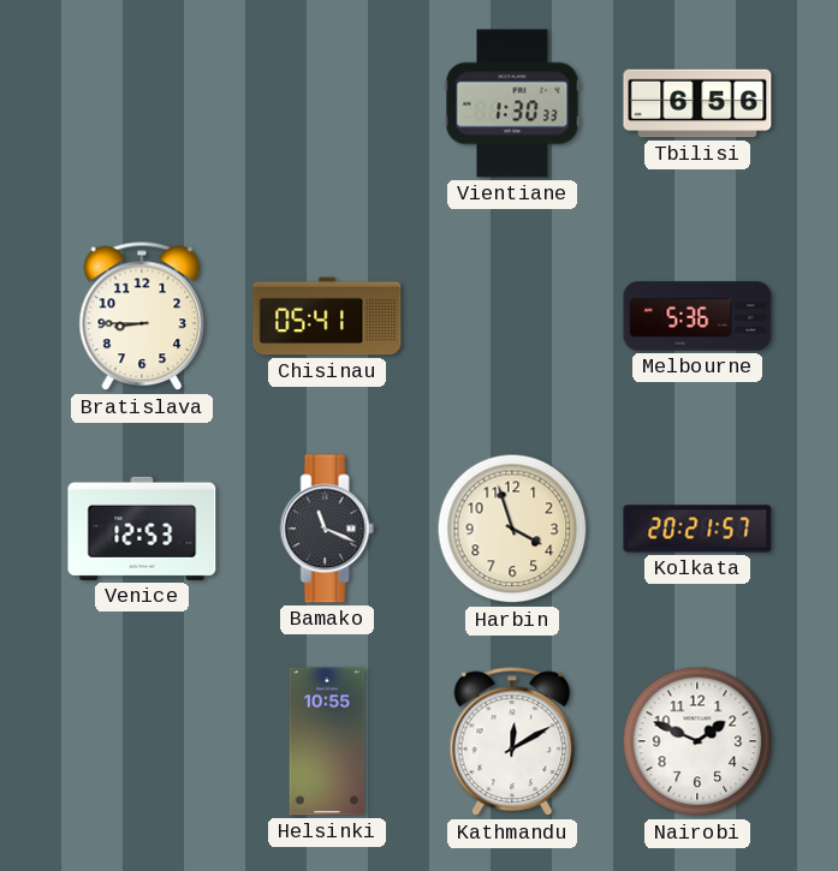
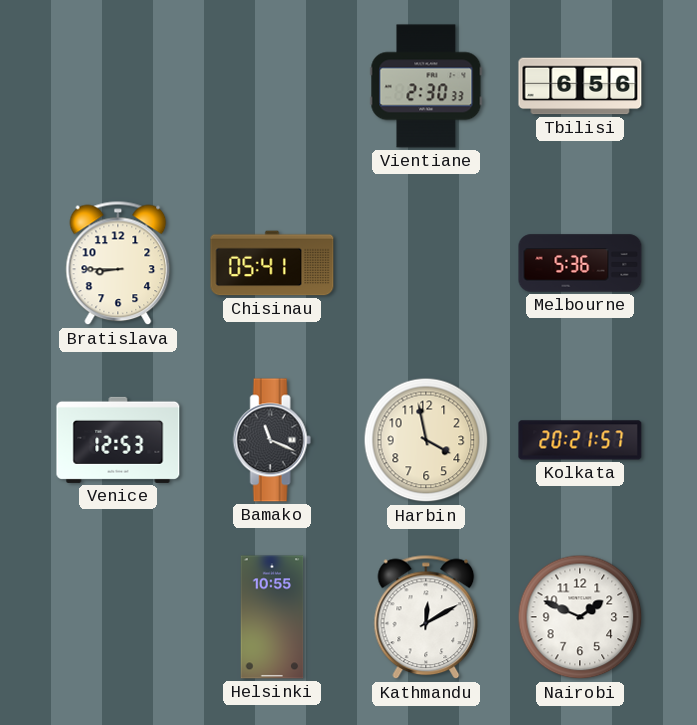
Vientiane: 1:30 -> 2:30
Harbin: 3:57 -> 3:58
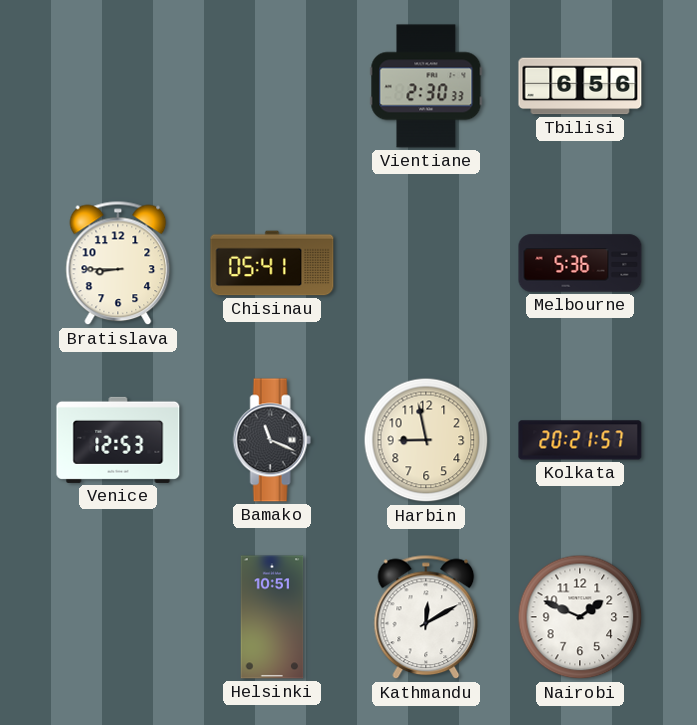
Harbin: 3:58 -> 8:58
Helsinki: 10:55 -> 10:51
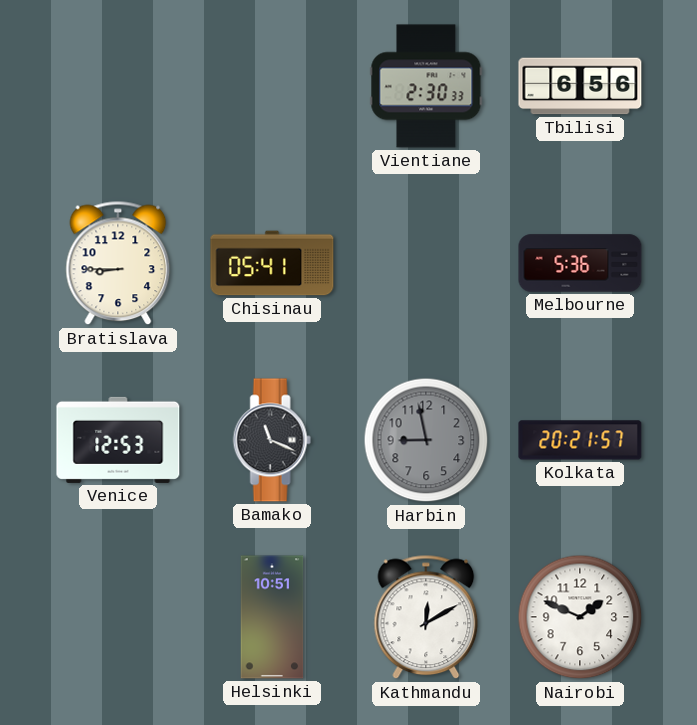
Harbin dial: cream -> grey
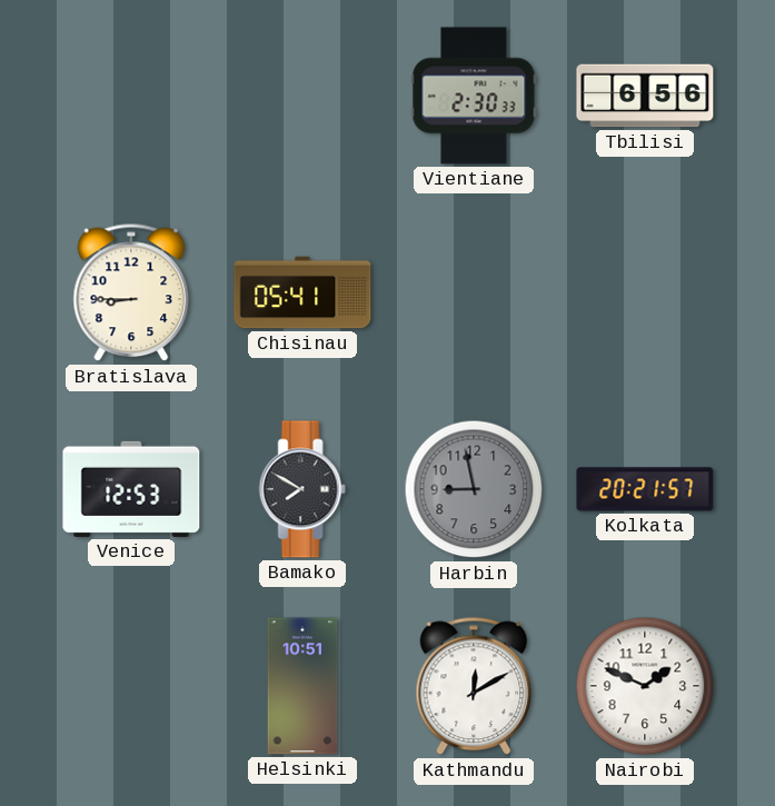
Melbourne: 5:36 -> none
Bamako: 11:19 -> 7:50
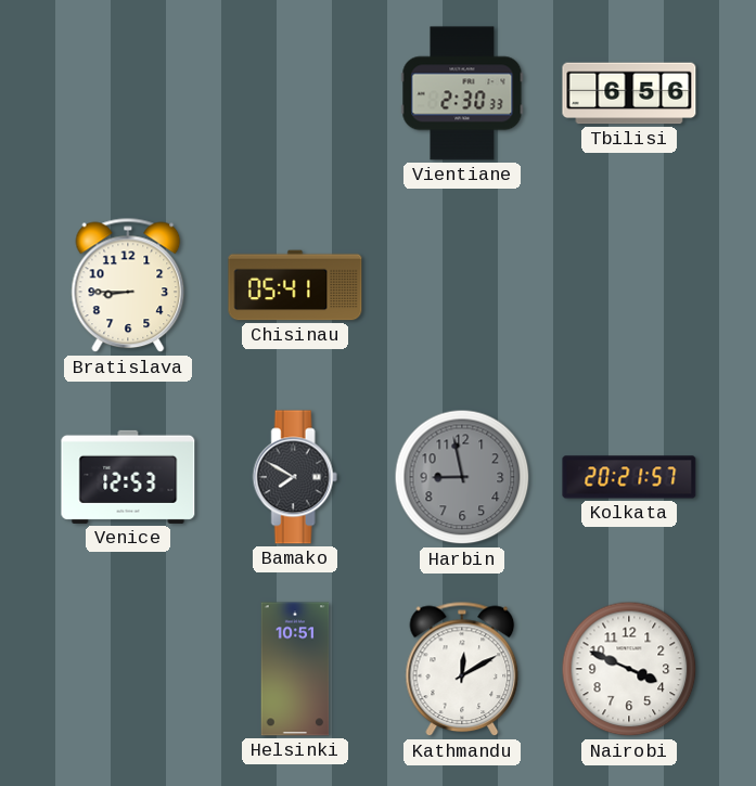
Nairobi: 1:49 -> 3:49
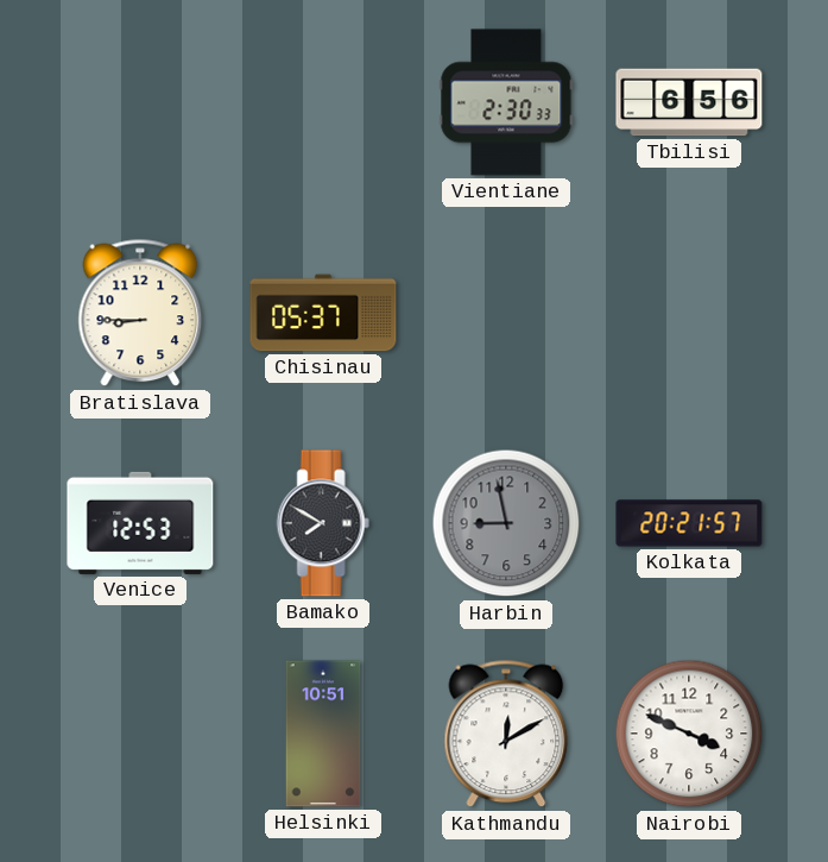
Chisinau: 05:41 -> 05:37
